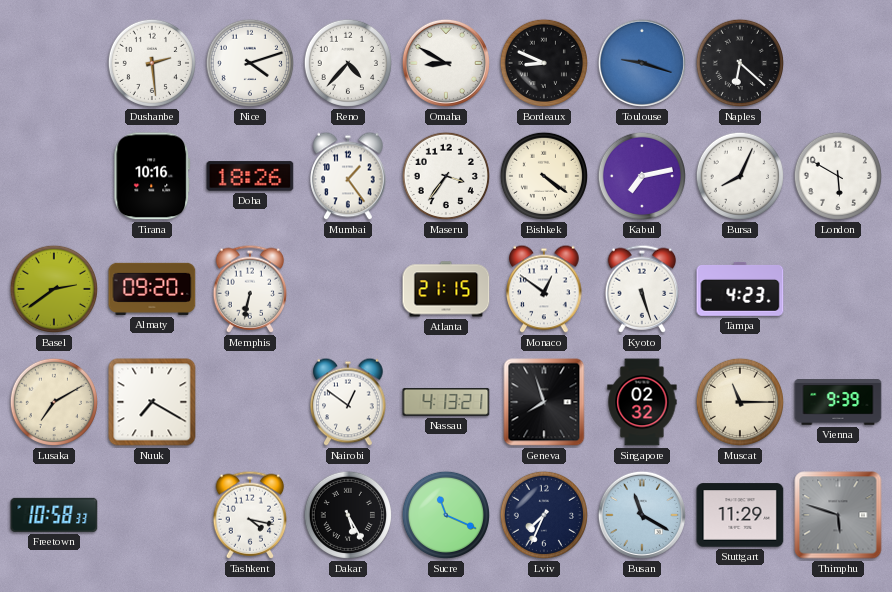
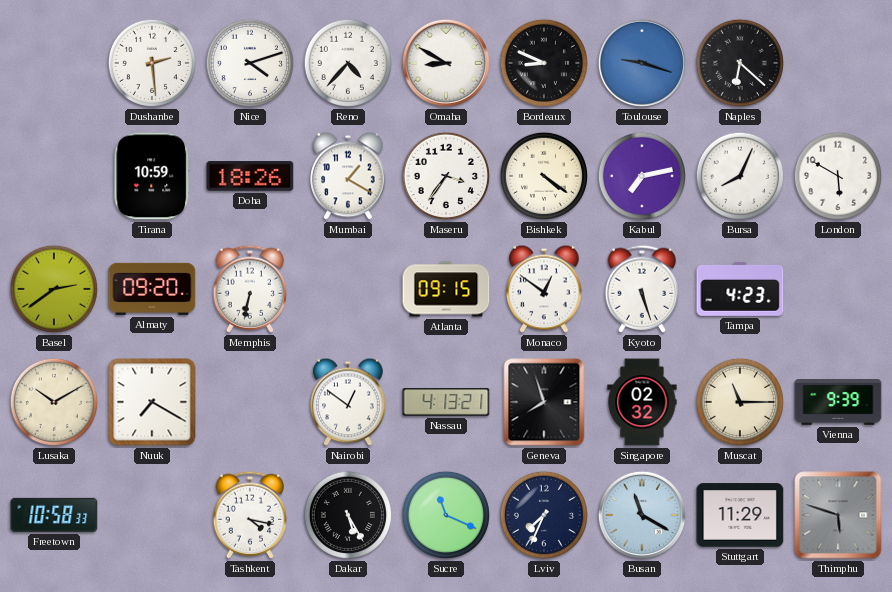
Tirana: 10:16 -> 10:59
Mumbai: 1:24 -> 1:20
Atlanta: 21:15 -> 09:15
Lusaka: 7:10 -> 10:10
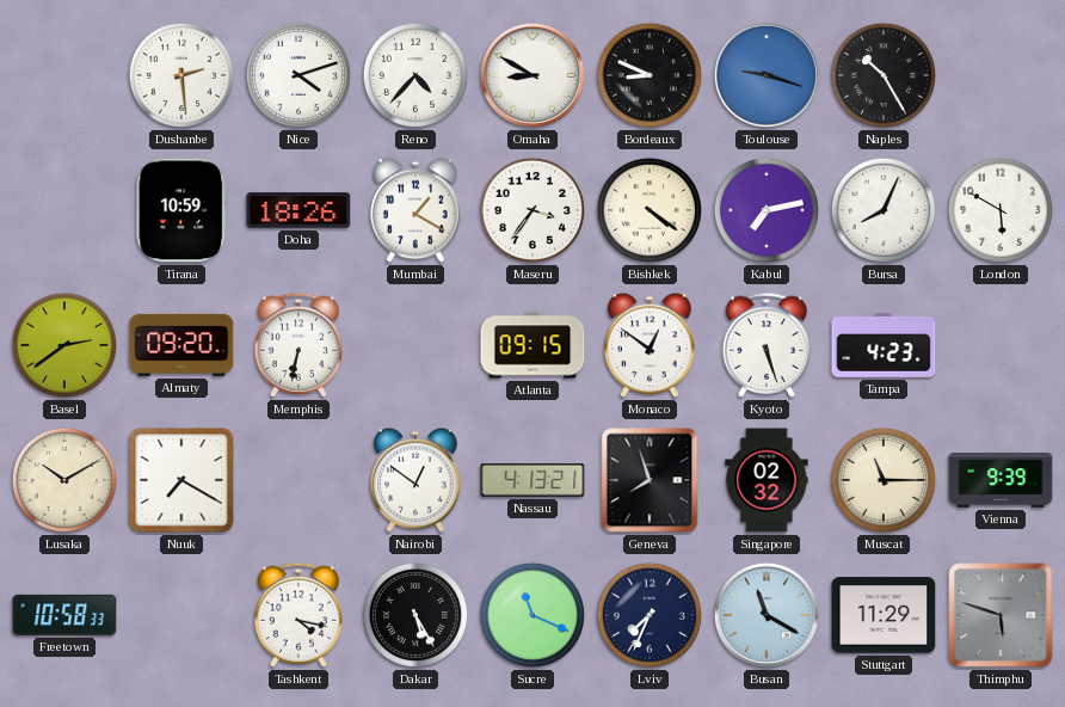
Naples: 6:22 -> 10:25
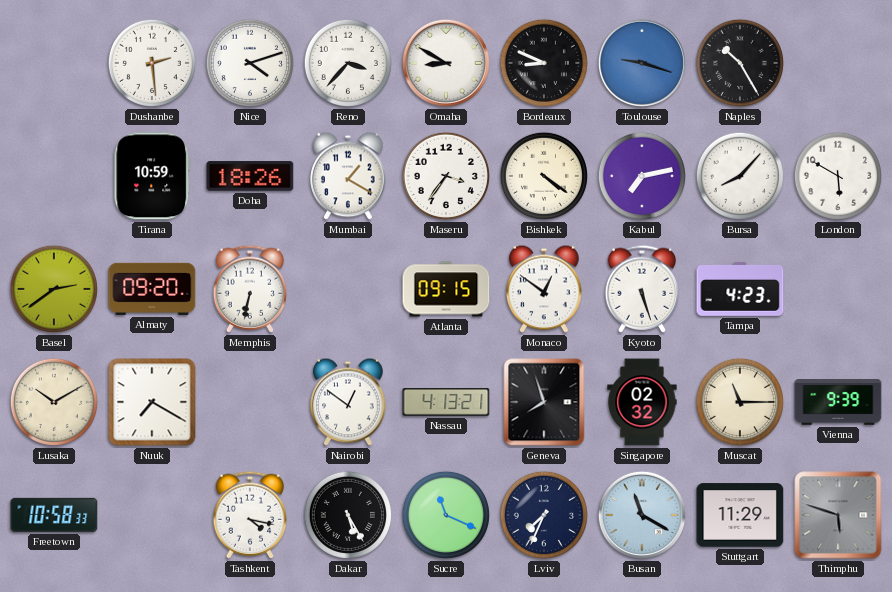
Reno: 4:37 -> 3:37
Bursa: 8:04 -> 8:07
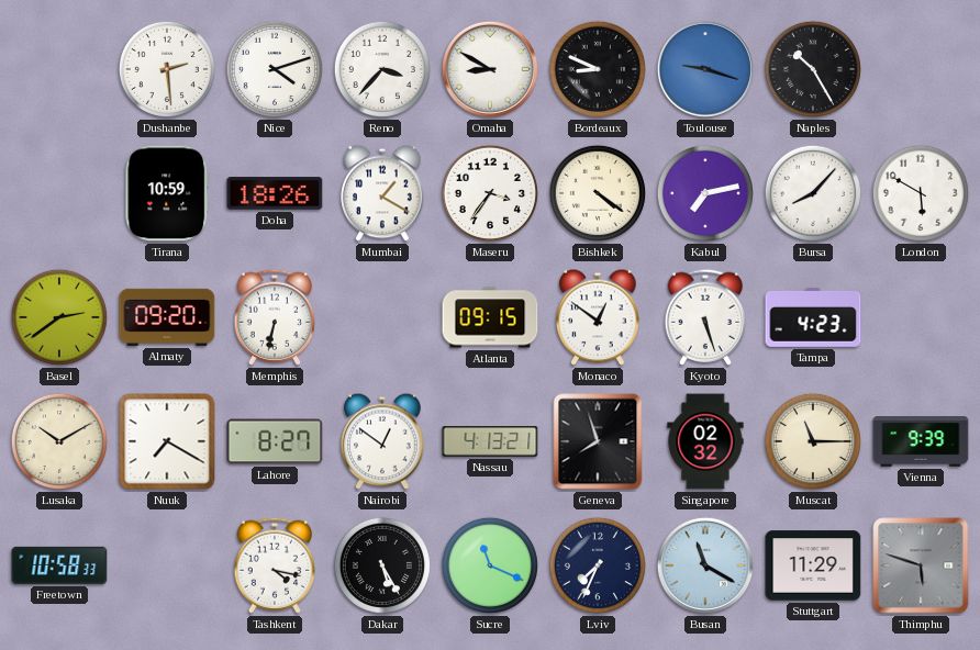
Lahore: none -> 8:27
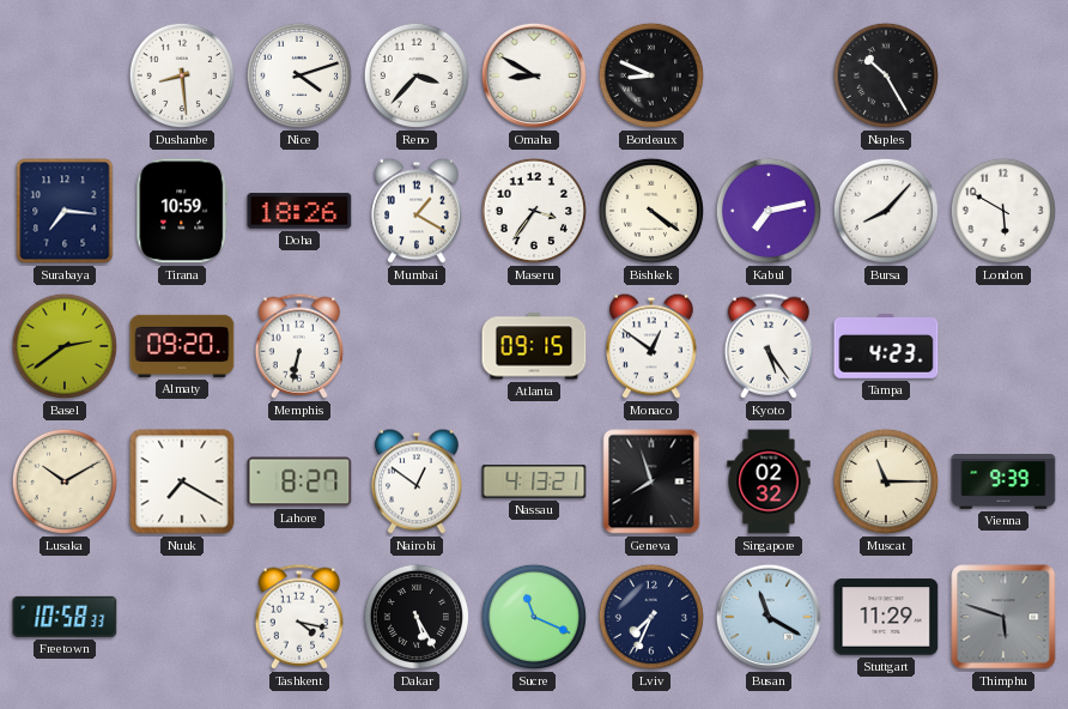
Dushanbe: 2:29 -> 8:29
Toulouse: 9:18 -> none
Surabaya: none -> 7:16
Kyoto: 5:27 -> 5:24
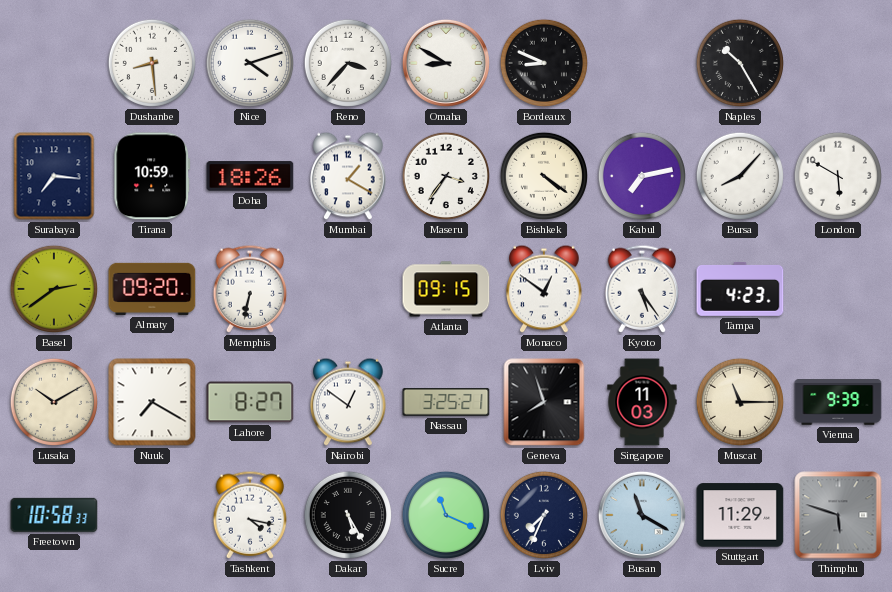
Nassau: 4:13 -> 3:25
Singapore: 02:32 -> 11:03
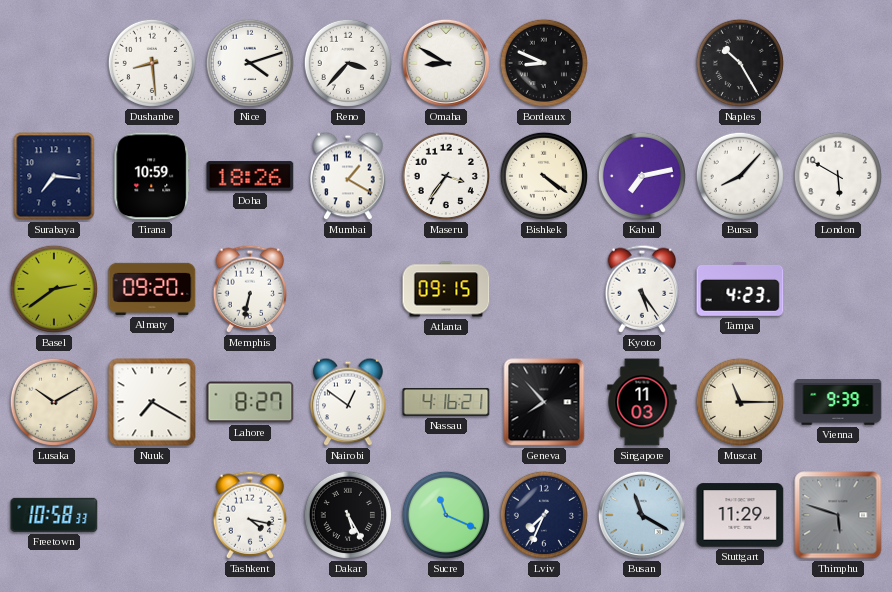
Monaco: 12:51 -> none
Nassau: 3:25 -> 4:16
Geneva: 7:57 -> 7:53
